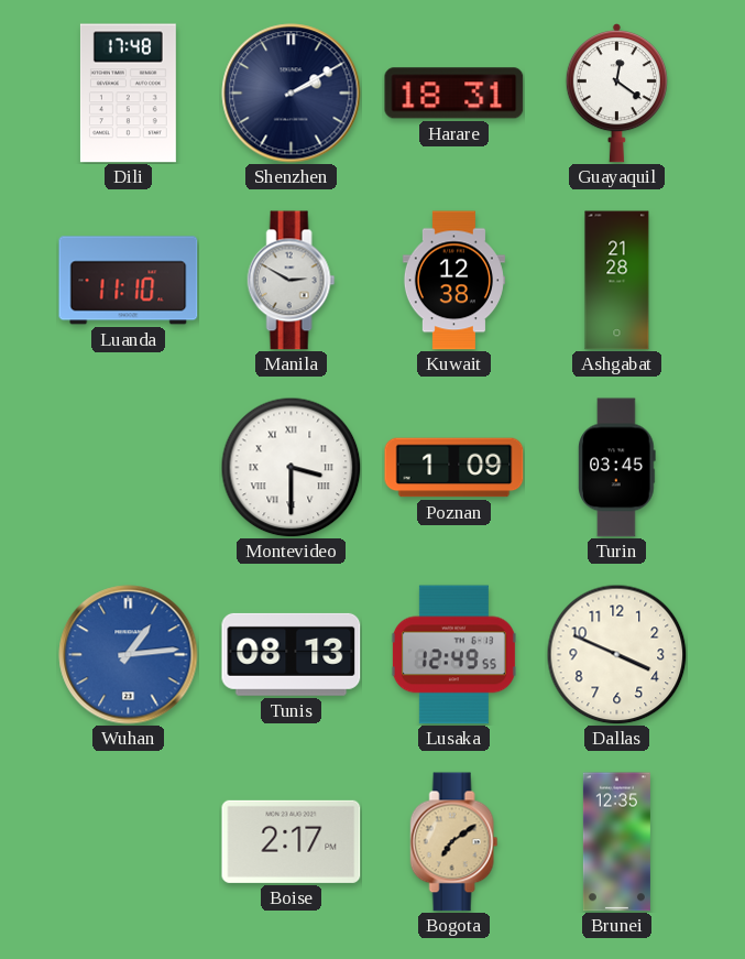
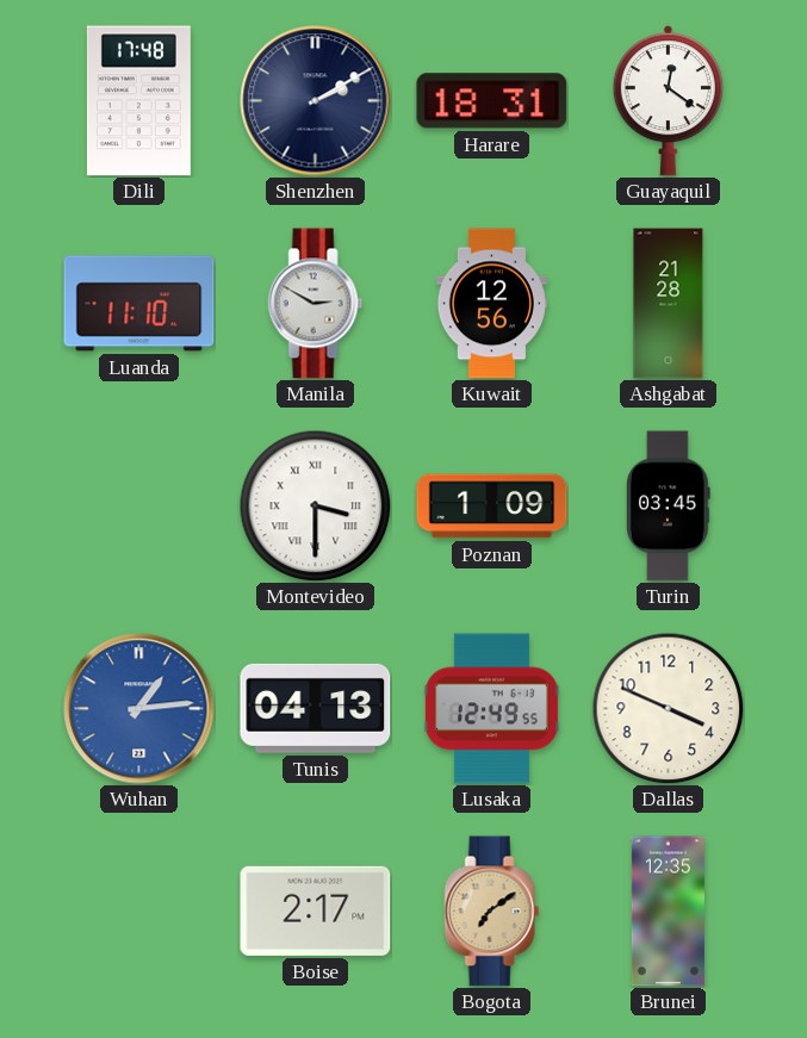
Kuwait: 12:38 -> 12:56
Tunis: 08:13 -> 04:13
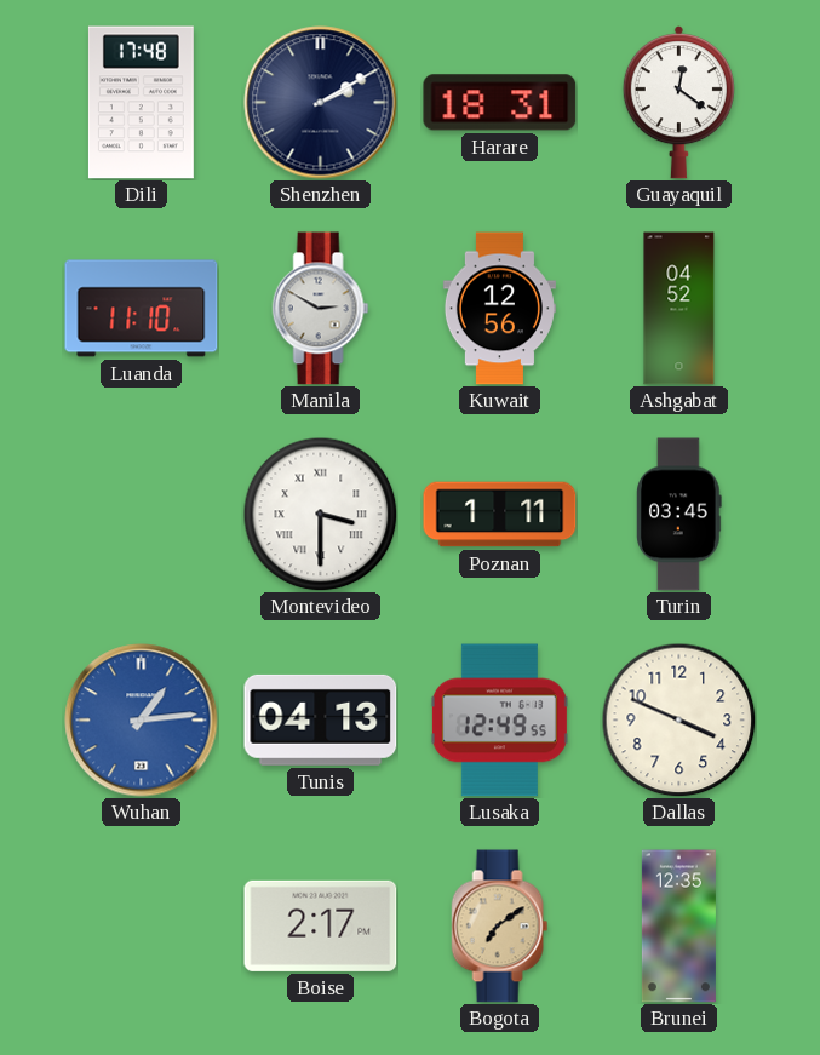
Ashgabat: 21:28 -> 04:52
Poznan: 1:09 -> 1:11
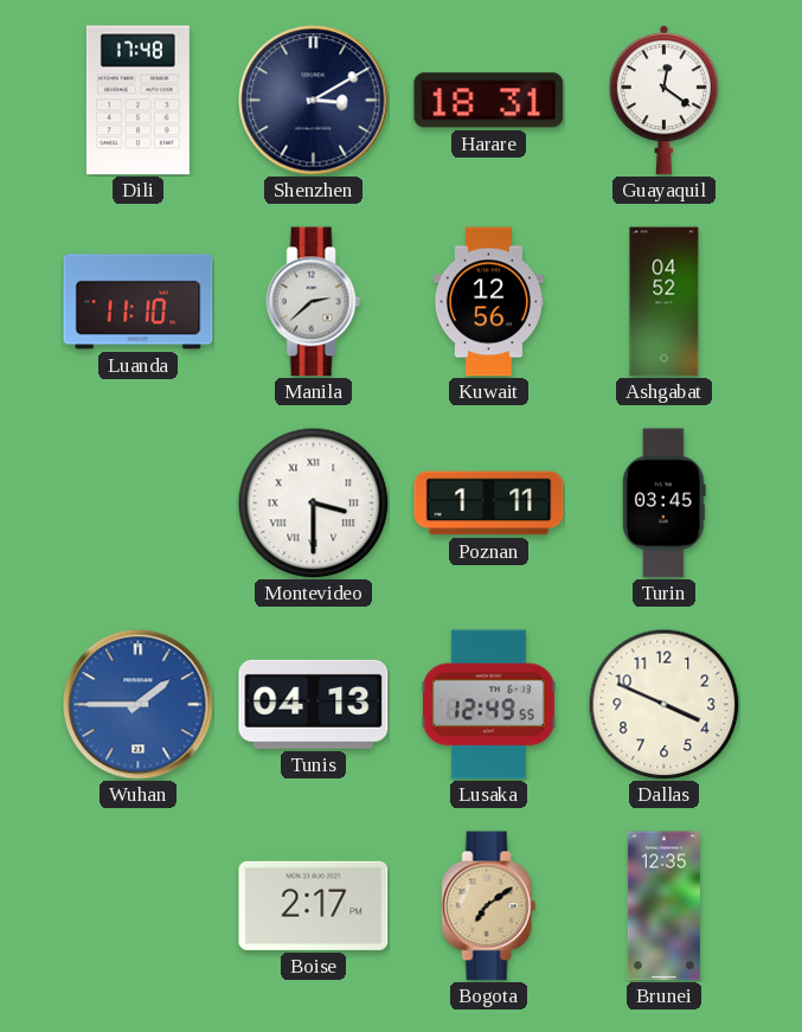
Shenzhen: 2:10 -> 3:10
Manila: 2:50 -> 2:38
Wuhan: 1:14 -> 1:45
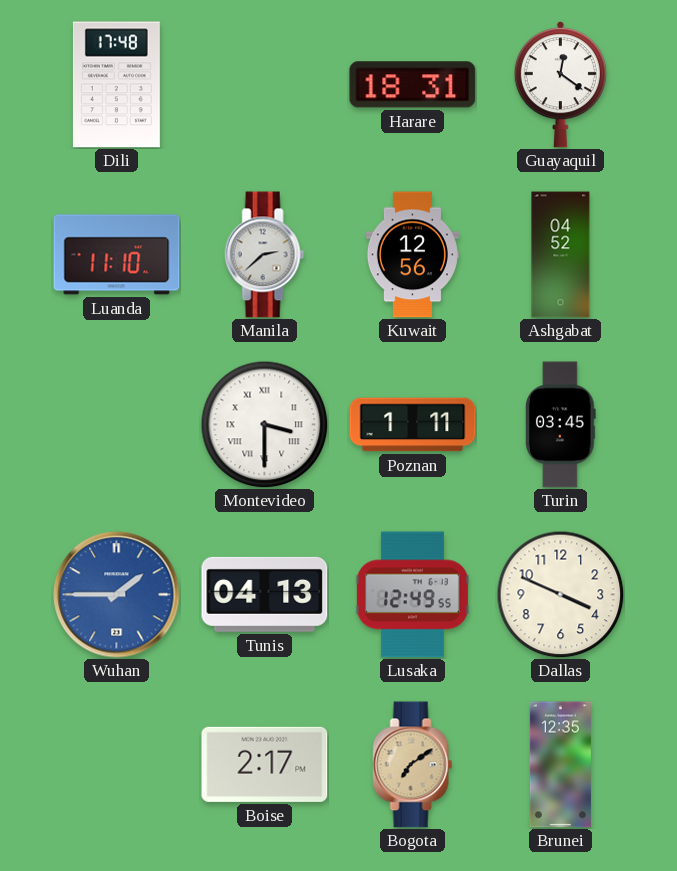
Shenzhen: 3:10 -> none
